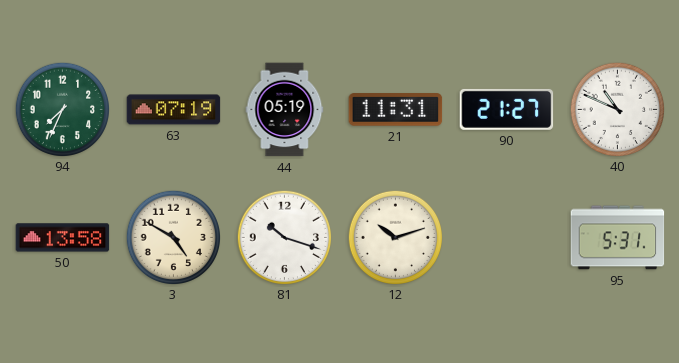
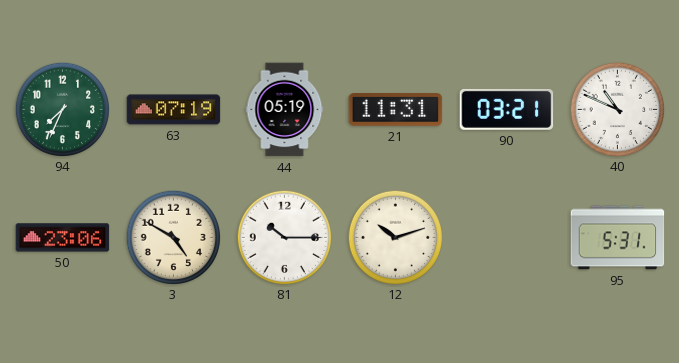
90: 21:27 -> 03:21
50: 13:58 -> 23:06
81: 10:18 -> 10:15
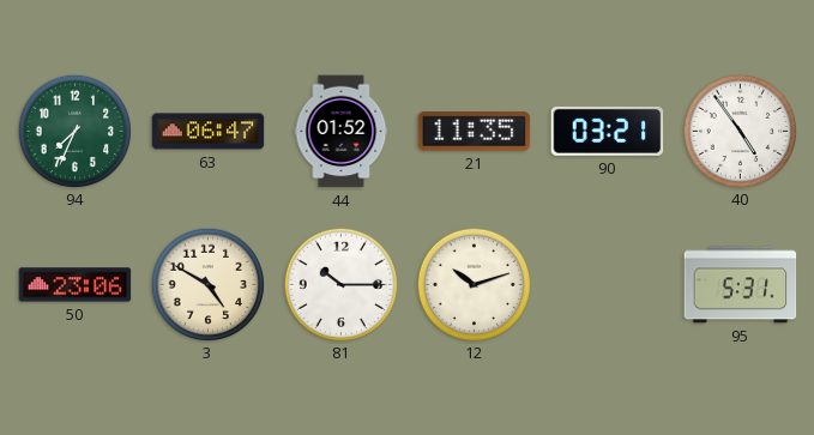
63: 07:19 -> 06:47
44: 05:19 -> 01:52
21: 11:31 -> 11:35
40: 10:49 -> 4:54
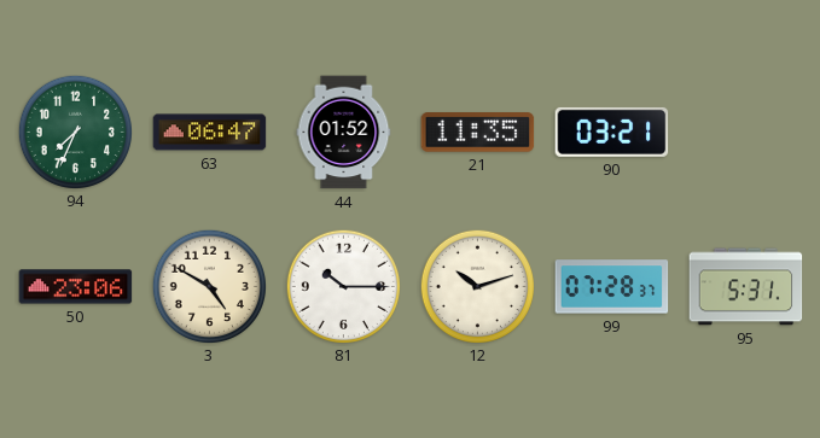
40: 4:54 -> none
99: none -> 07:28
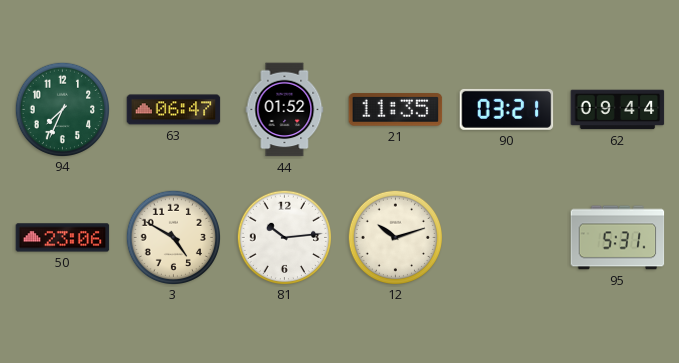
62: none -> 09:44
81: 10:15 -> 10:14
99: 07:28 -> none
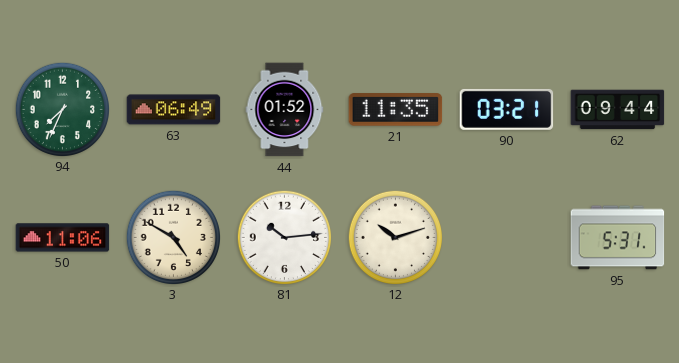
63: 06:47 -> 06:49
50: 23:06 -> 11:06
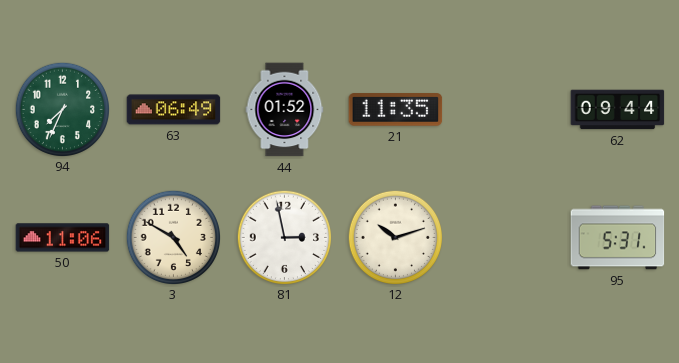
90: 03:21 -> none
81: 10:14 -> 2:58
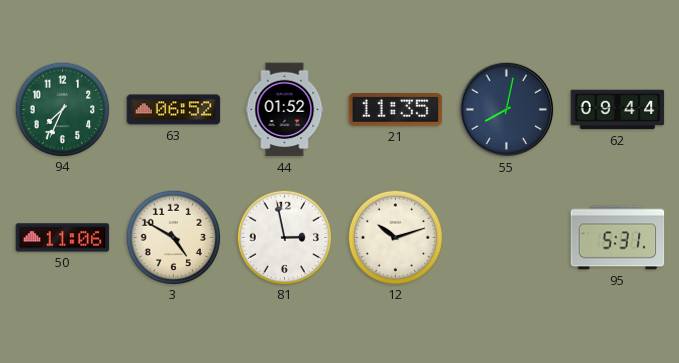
63: 06:49 -> 06:52
55: none -> 8:02
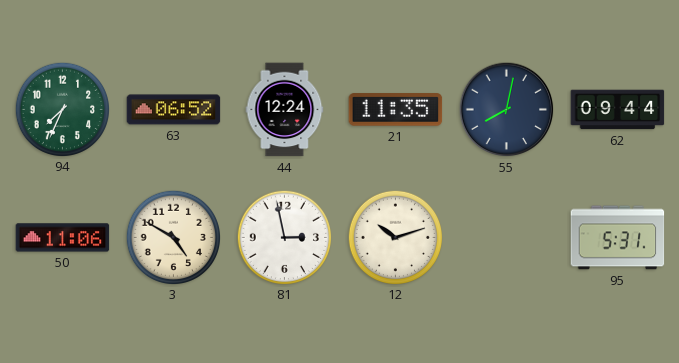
44: 01:52 -> 12:24
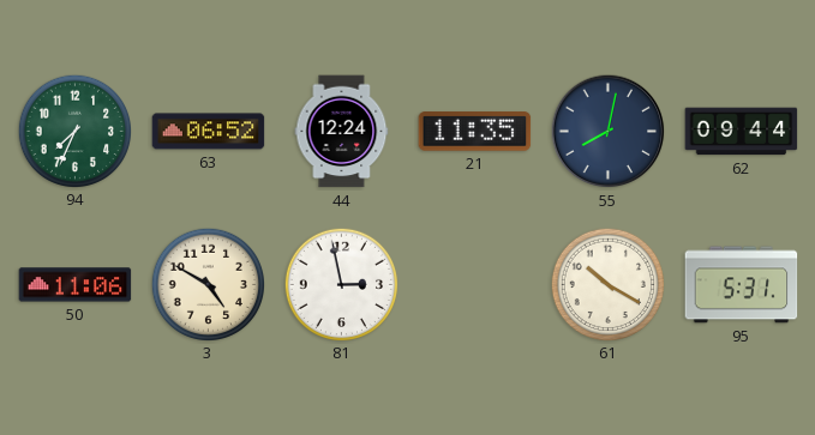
12: 10:12 -> none
61: none -> 10:20
